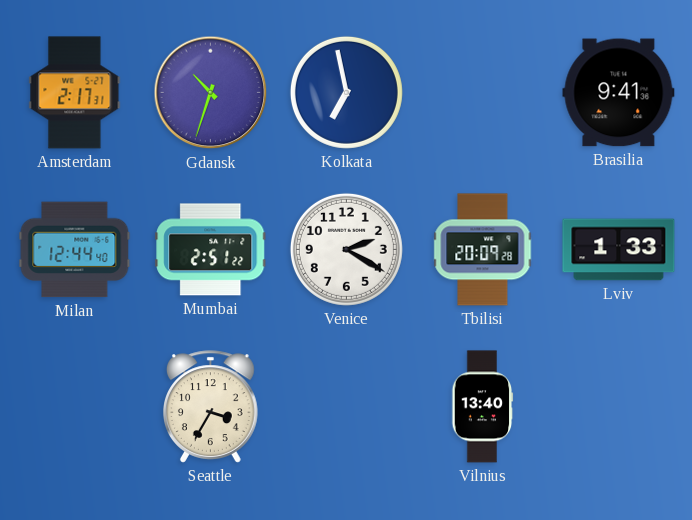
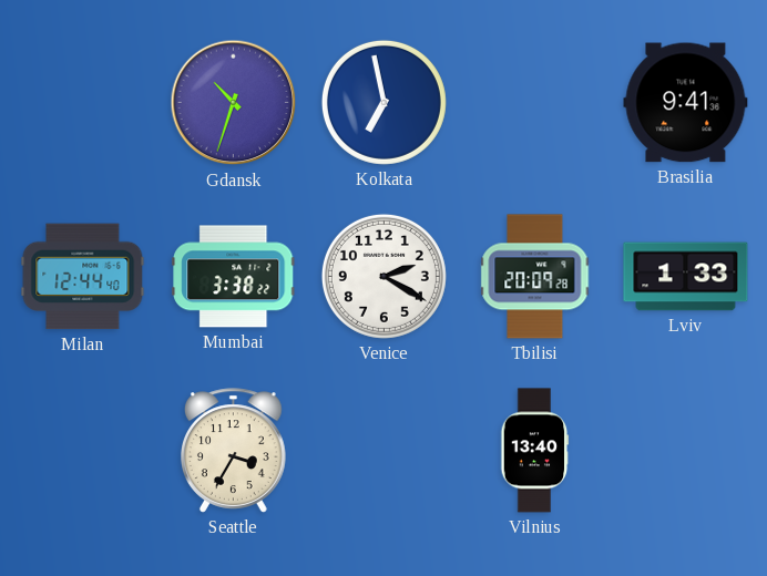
Amsterdam: 2:17 -> none
Mumbai: 2:51 -> 3:38
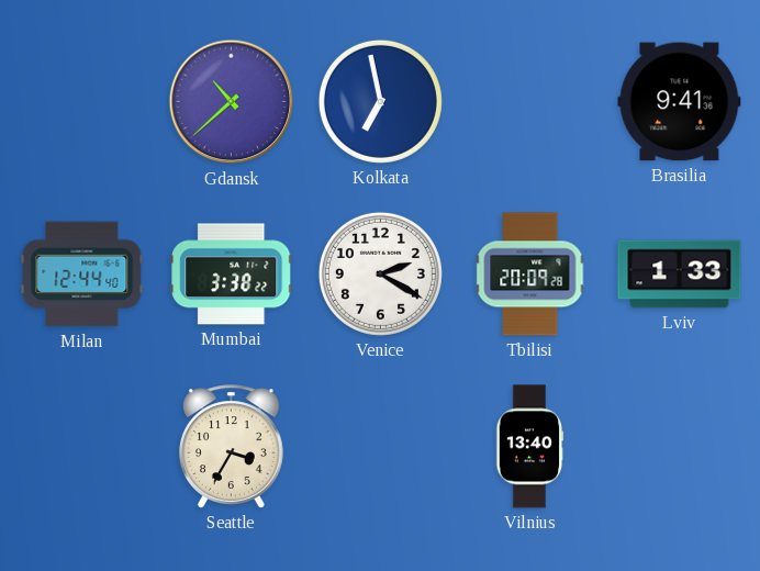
Gdansk: 10:33 -> 10:38
